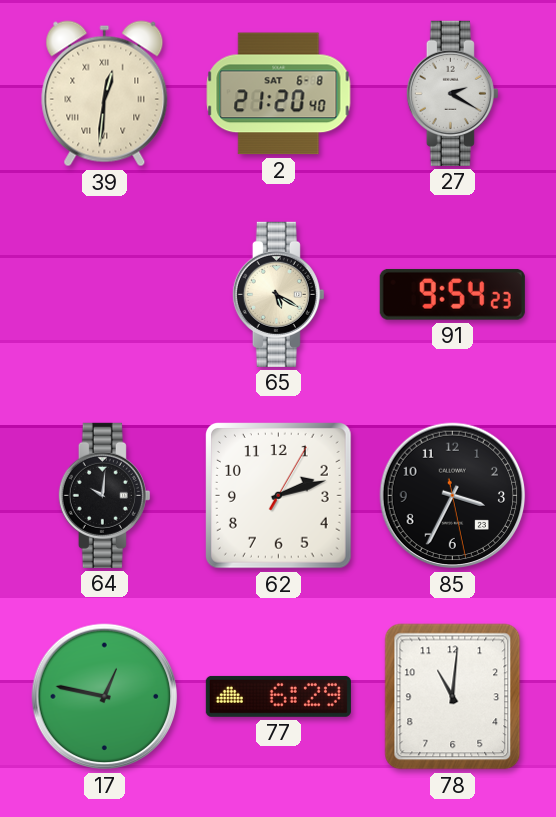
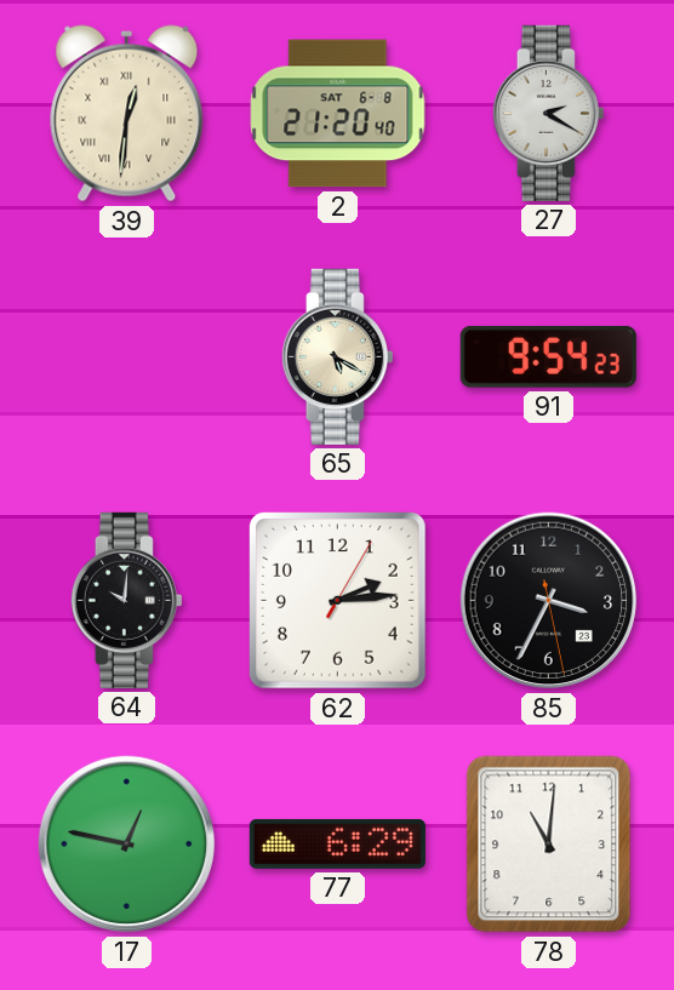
62: 2:12 -> 2:14
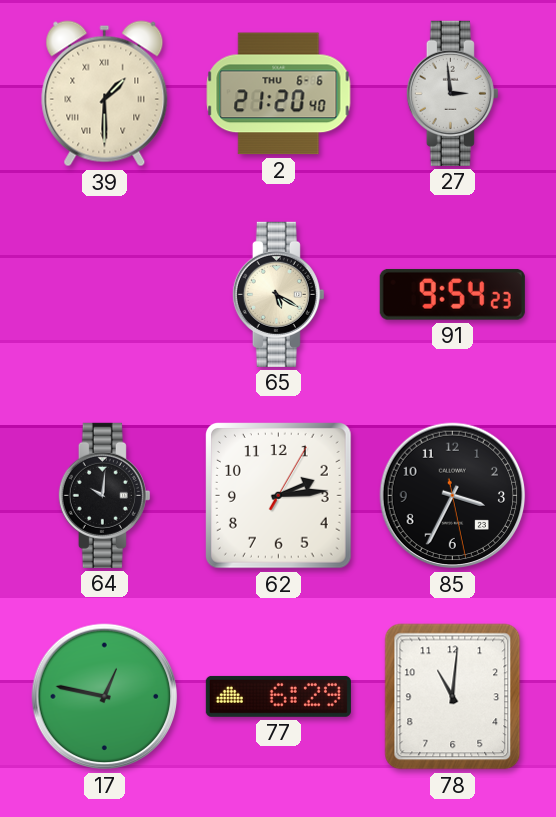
39: 12:31 -> 1:30
2 date: SAT 6-8 -> THU 6-6
27: 2:20 -> 2:59
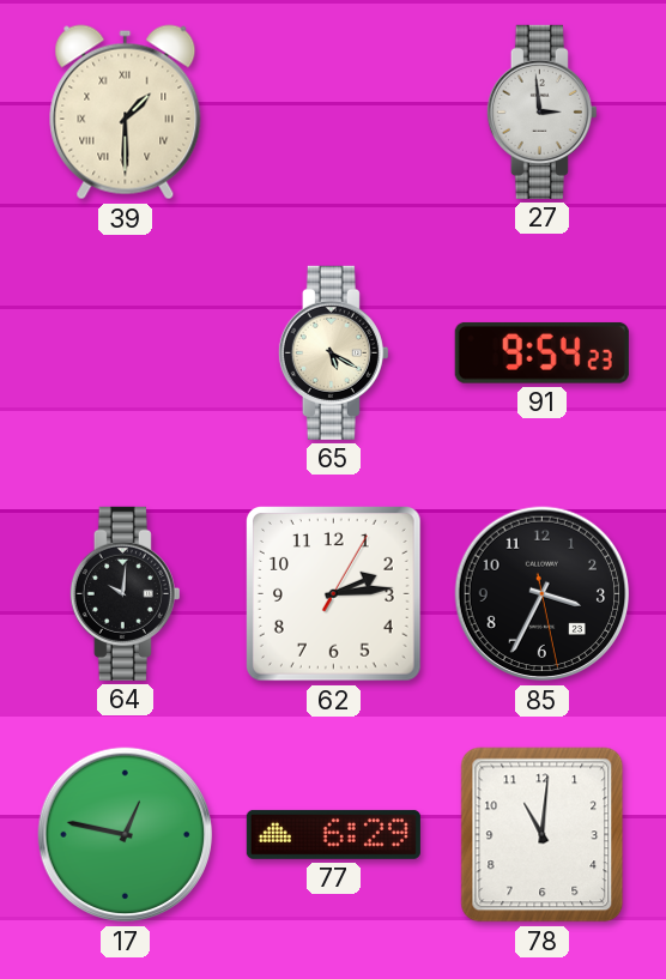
2: 21:20 -> none
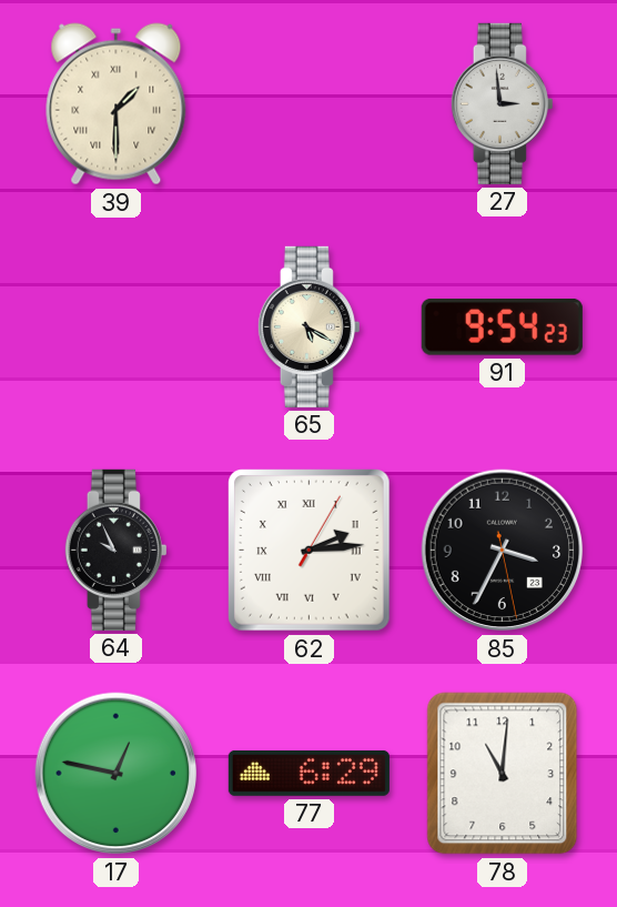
64: 10:01 -> 9:56
62 numerals: Arabic -> Roman
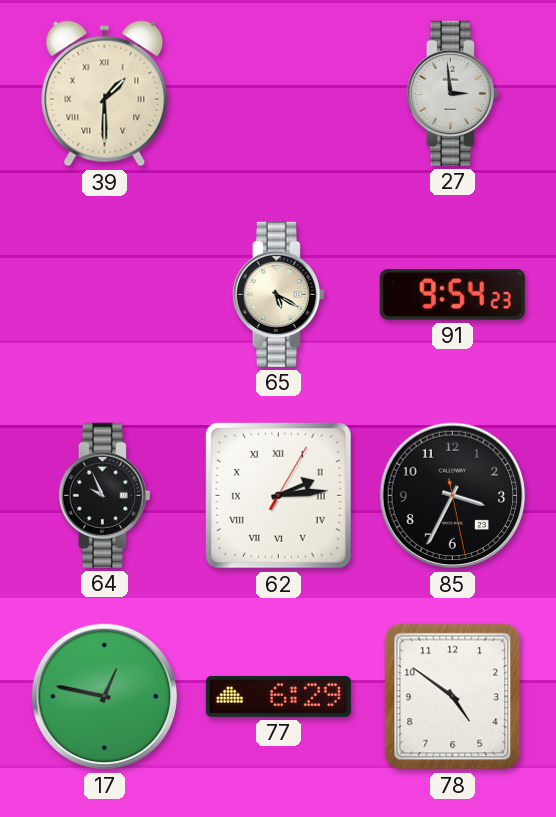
78: 11:01 -> 4:51
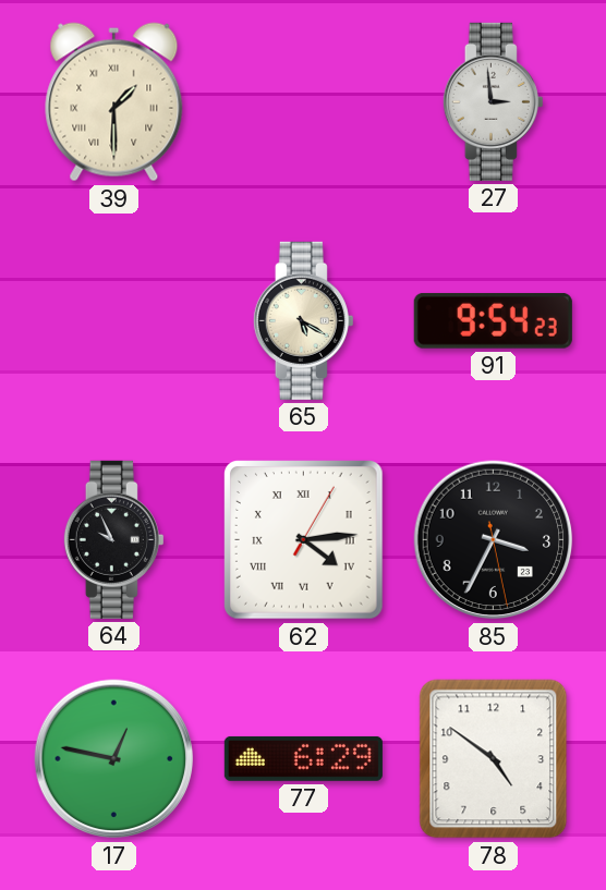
62: 2:14 -> 4:14
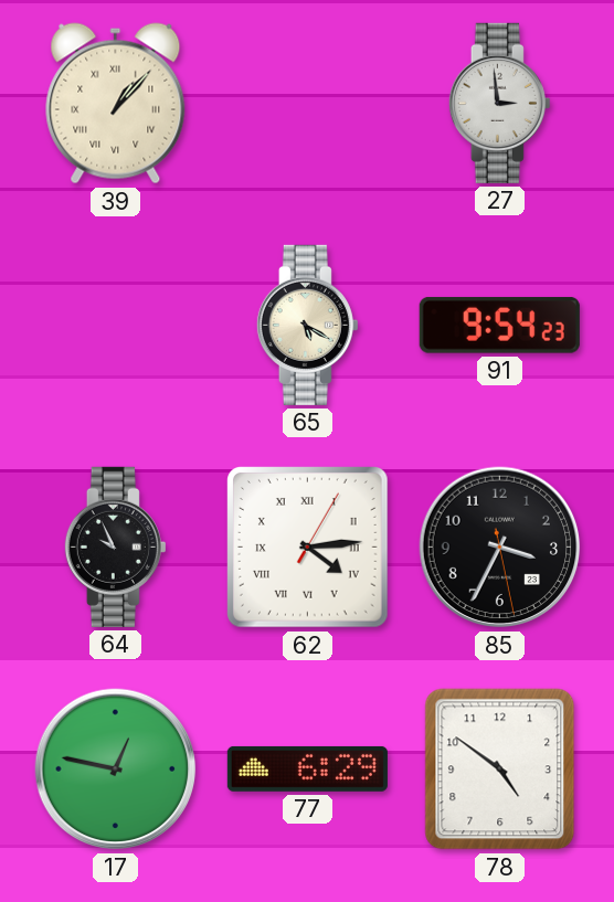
39: 1:30 -> 1:07
